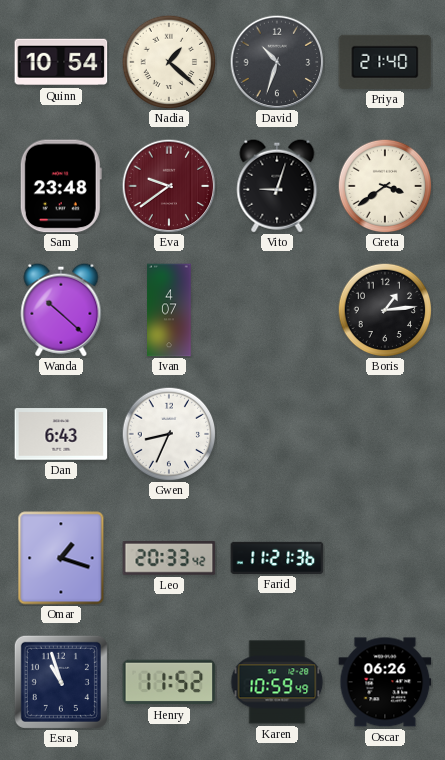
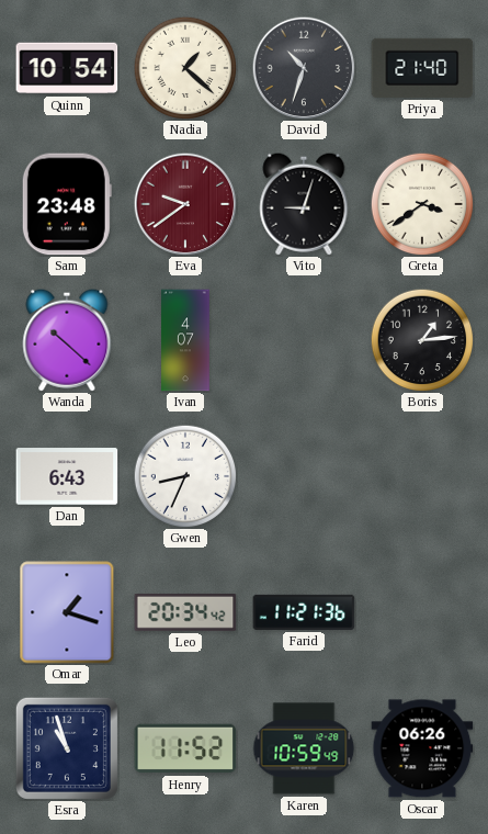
Leo: 20:33 -> 20:34
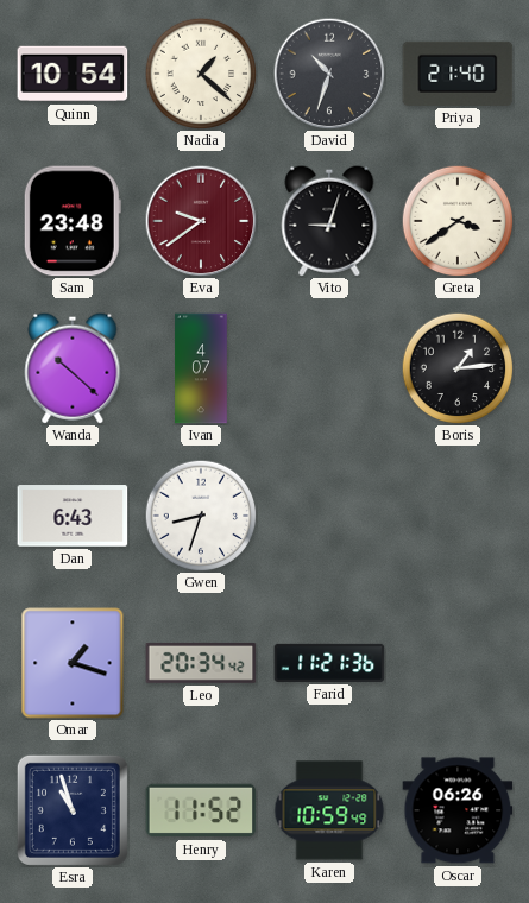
Gwen: 8:34 -> 8:33
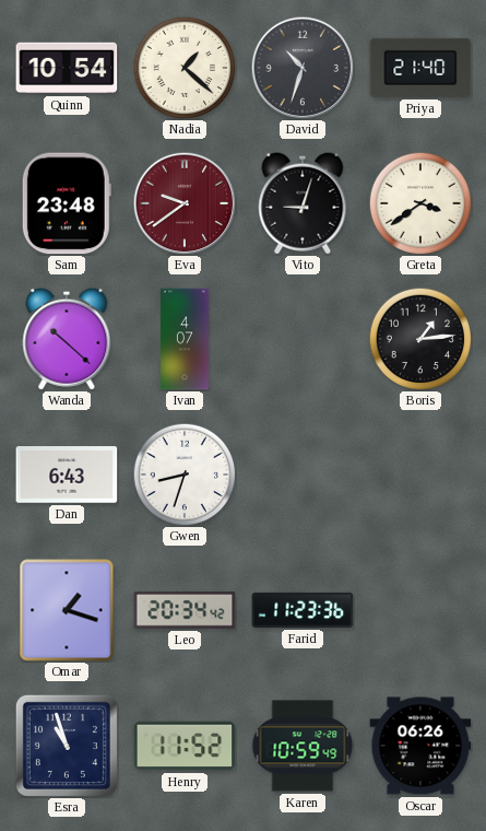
Farid: 11:21 -> 11:23
